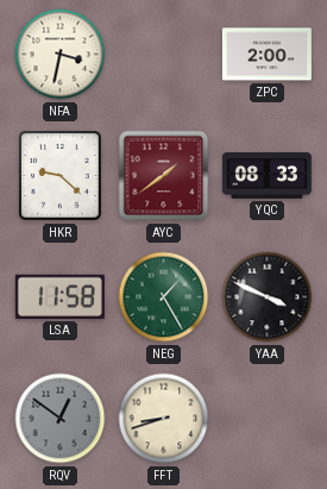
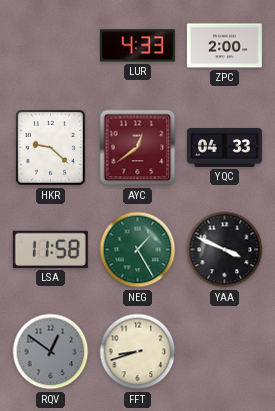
NFA: 3:32 -> none
LUR: none -> 4:33
AYC: 1:39 -> 12:39
YQC: 08:33 -> 04:33
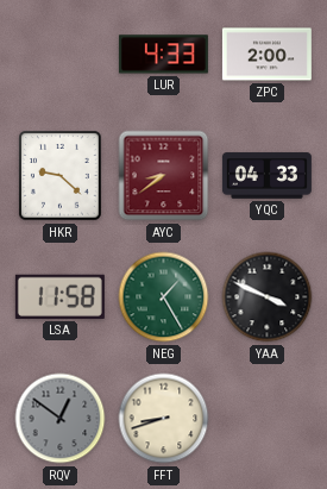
AYC: 12:39 -> 8:39
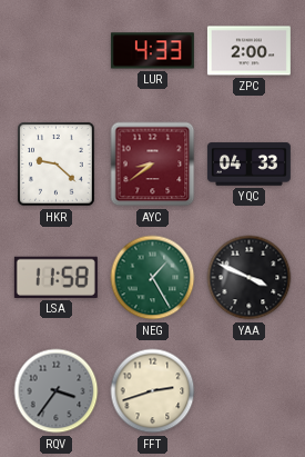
RQV: 12:51 -> 3:36
FFT: 8:42 -> 2:42
